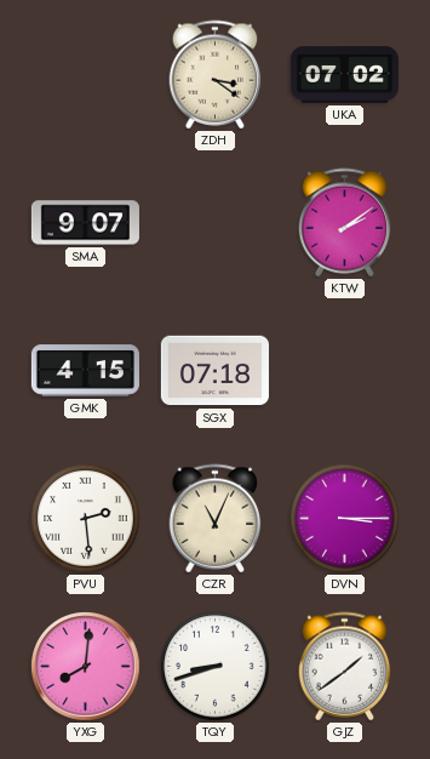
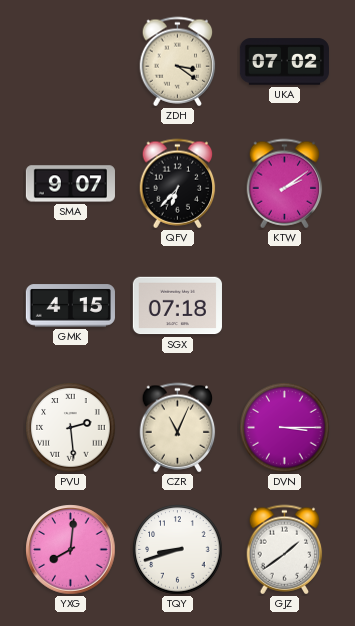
QFV: none -> 6:37
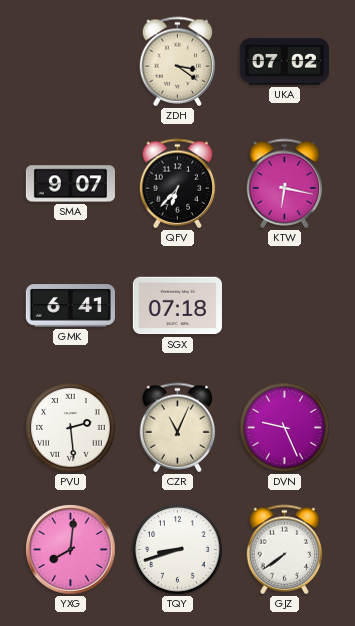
KTW: 2:09 -> 6:17
GMK: 4:15 -> 6:41
DVN: 3:15 -> 9:26
GJZ: 1:39 -> 7:39
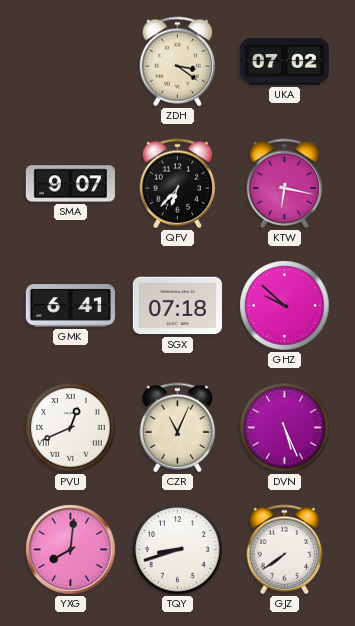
GHZ: none -> 9:52
PVU: 2:29 -> 12:41
DVN: 9:26 -> 5:26
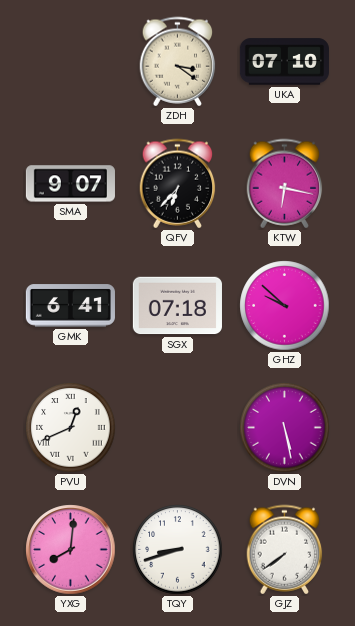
UKA: 07:02 -> 07:10
CZR: 11:04 -> none
DVN: 5:26 -> 5:28
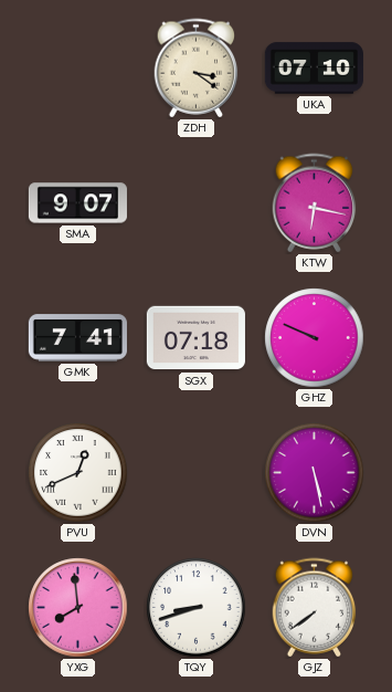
QFV: 6:37 -> none
GMK: 6:41 -> 7:41
GHZ: 9:52 -> 9:49
YXG: 8:01 -> 7:59
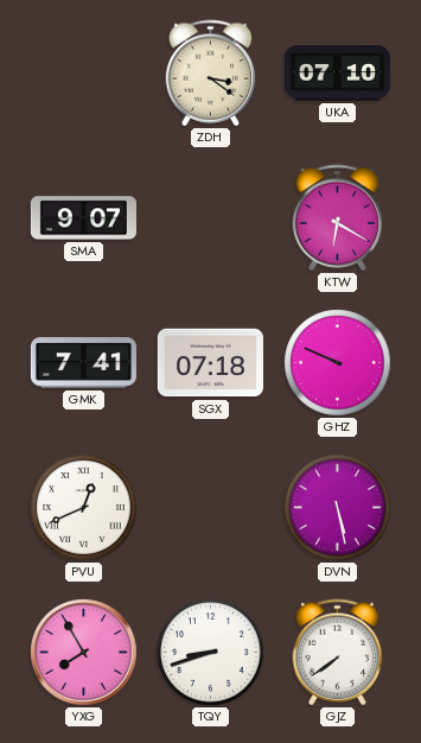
KTW: 6:17 -> 6:20
YXG: 7:59 -> 7:55
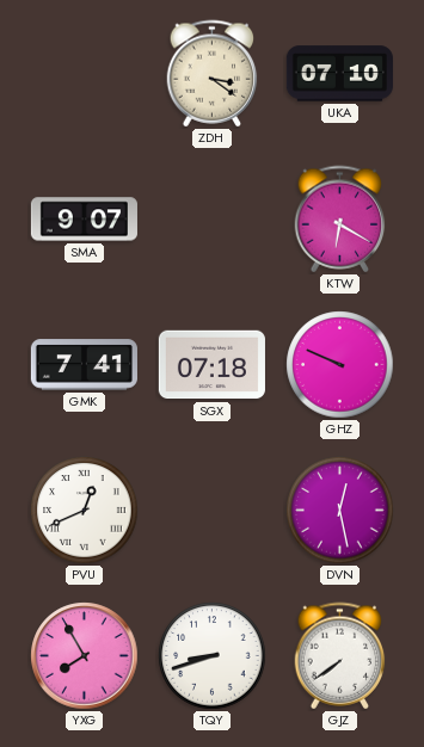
DVN: 5:28 -> 12:28
